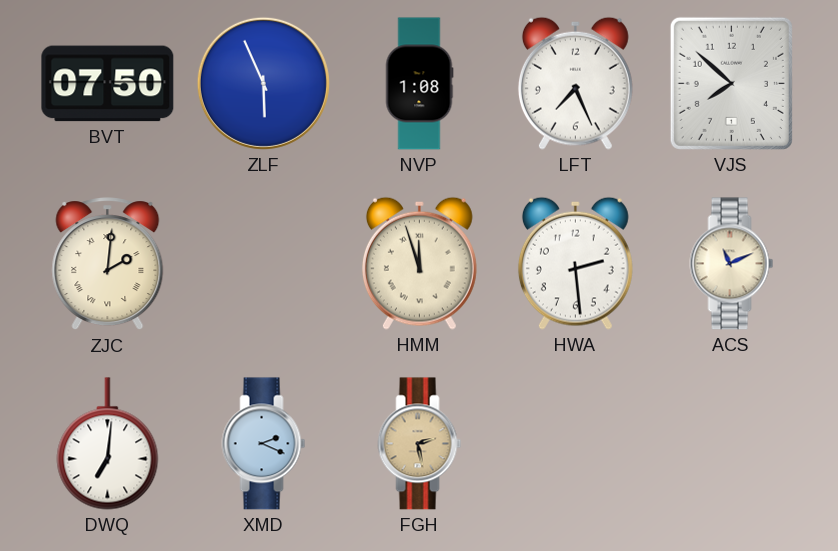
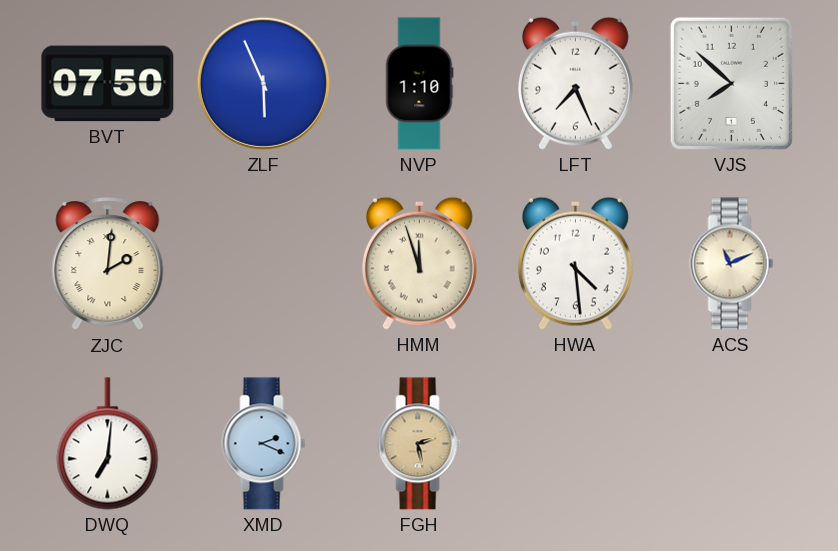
NVP: 1:08 -> 1:10
HWA: 2:29 -> 4:29
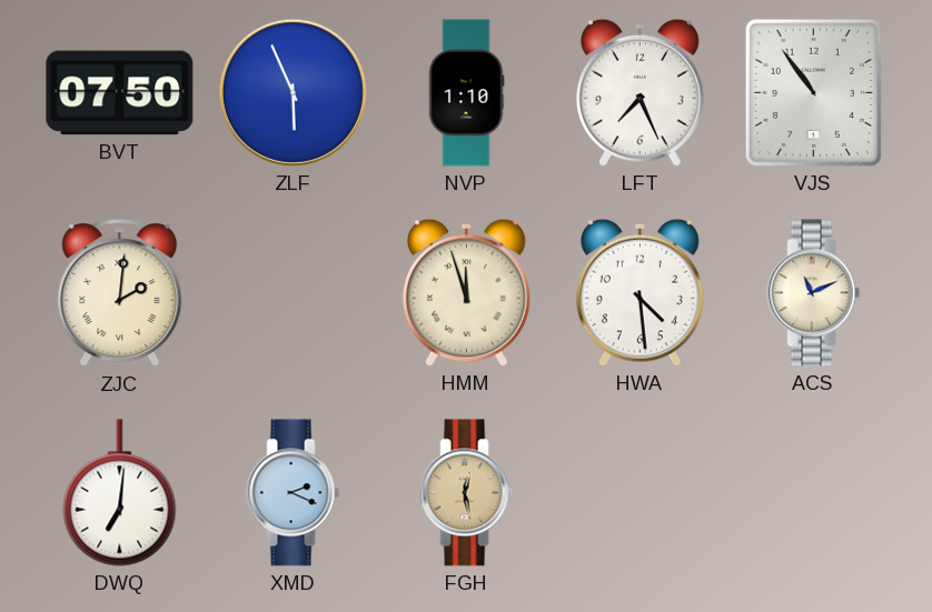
VJS: 7:52 -> 10:54
FGH: 2:28 -> 12:28
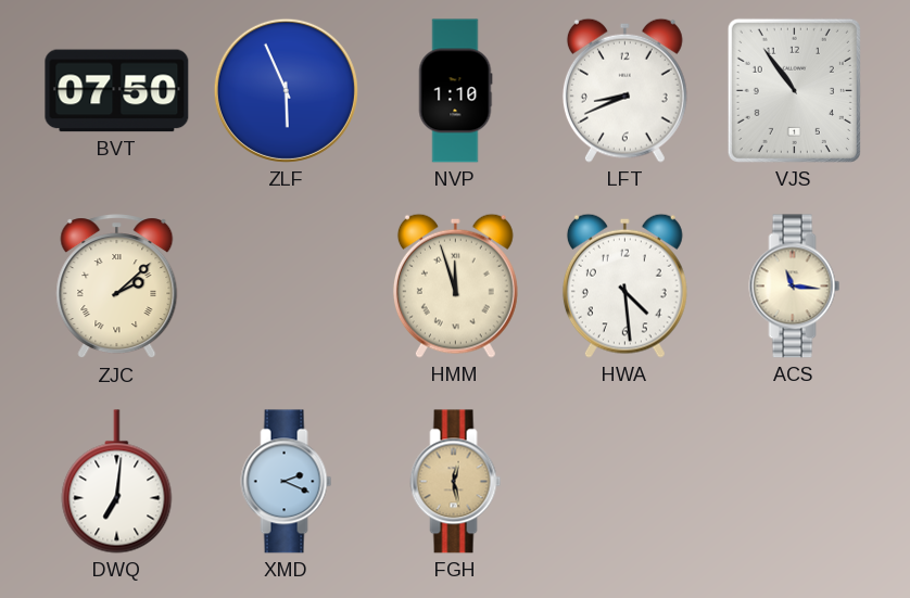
LFT: 7:26 -> 8:41
ZJC: 2:01 -> 2:08
ACS: 11:11 -> 11:16
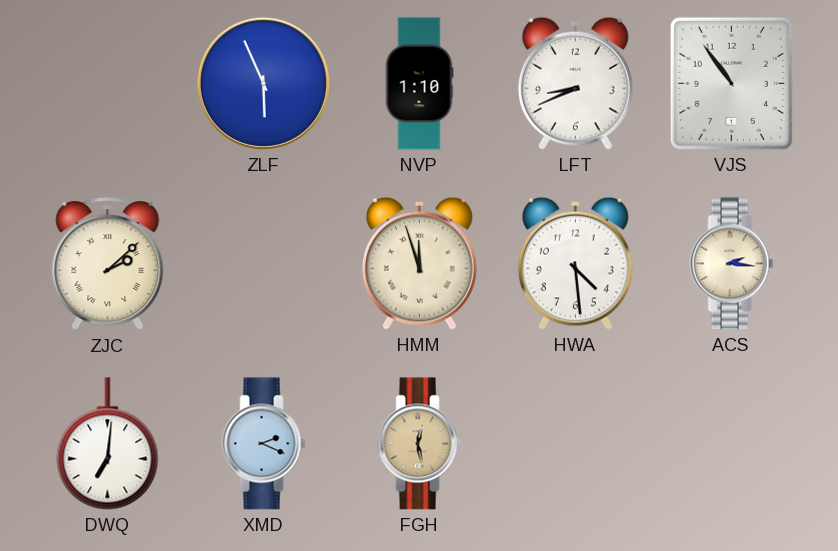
BVT: 07:50 -> none
ACS: 11:16 -> 2:16
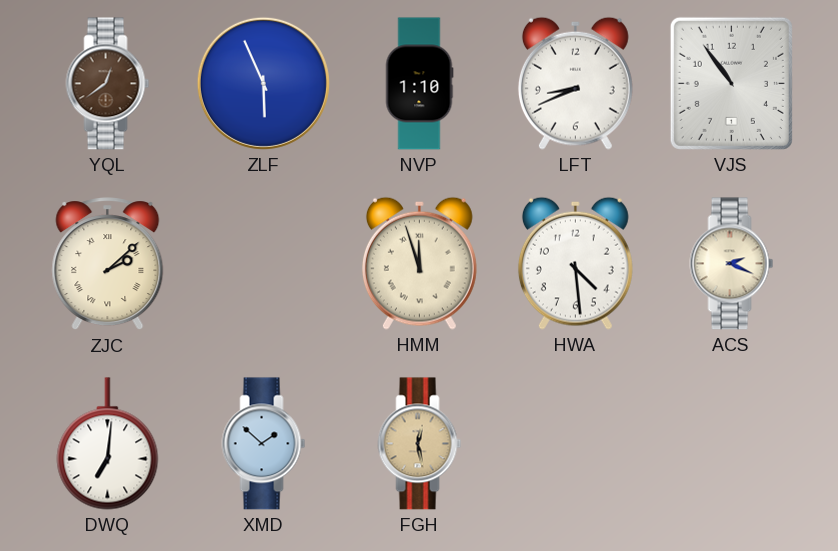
YQL: none -> 12:39
ACS: 2:16 -> 2:19
XMD: 2:19 -> 1:52
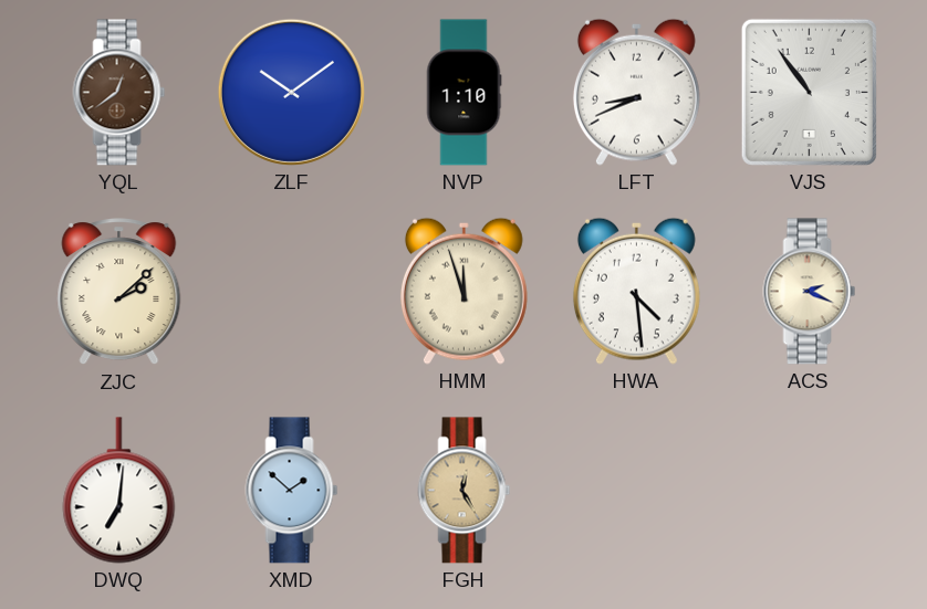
ZLF: 5:56 -> 10:09
FGH: 12:28 -> 12:25
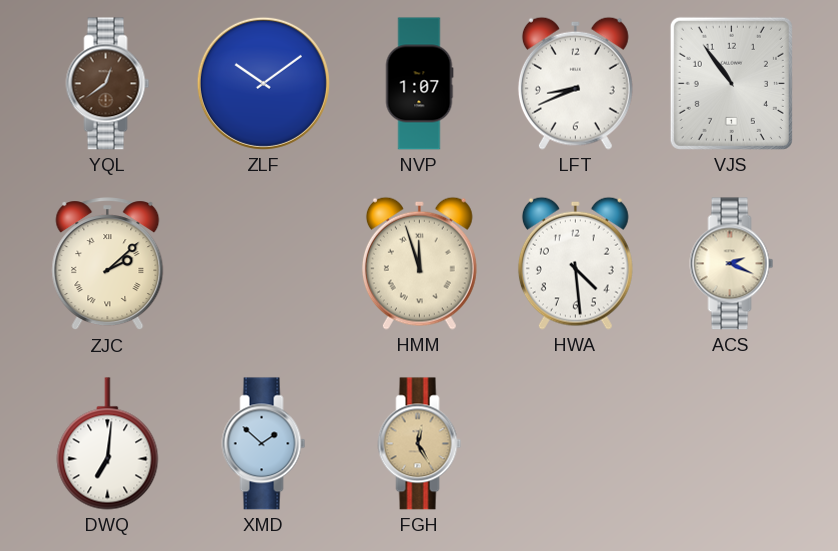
NVP: 1:10 -> 1:07
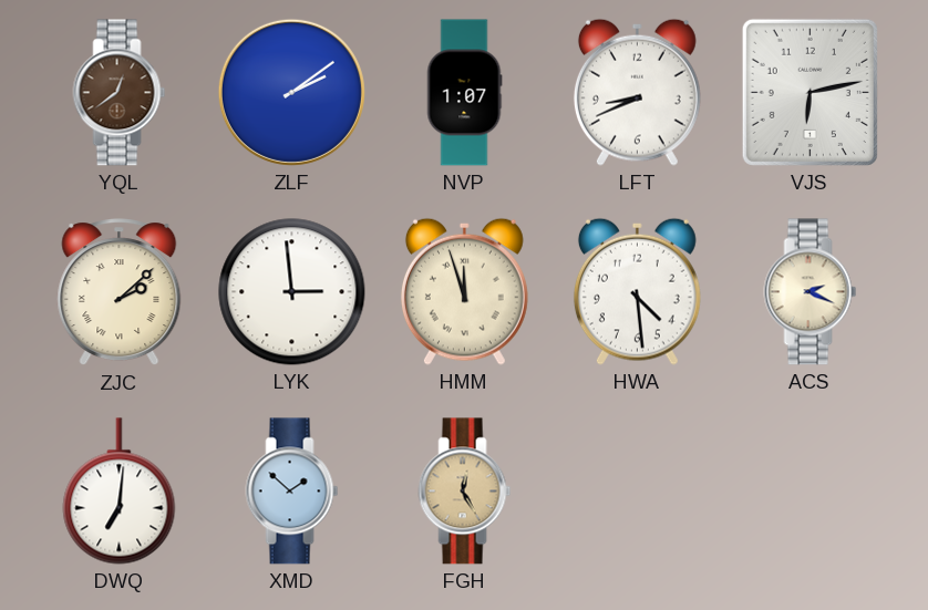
ZLF: 10:09 -> 2:09
VJS: 10:54 -> 6:13
LYK: none -> 2:59
